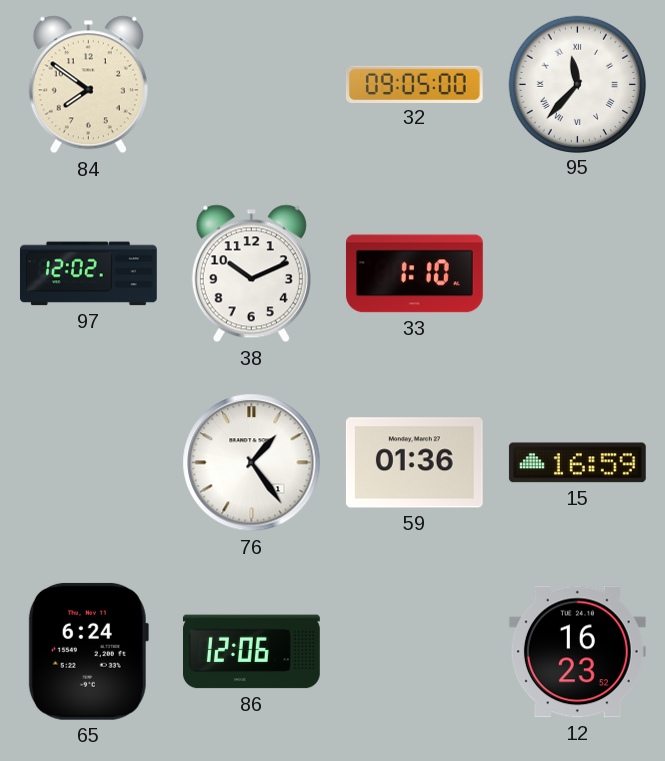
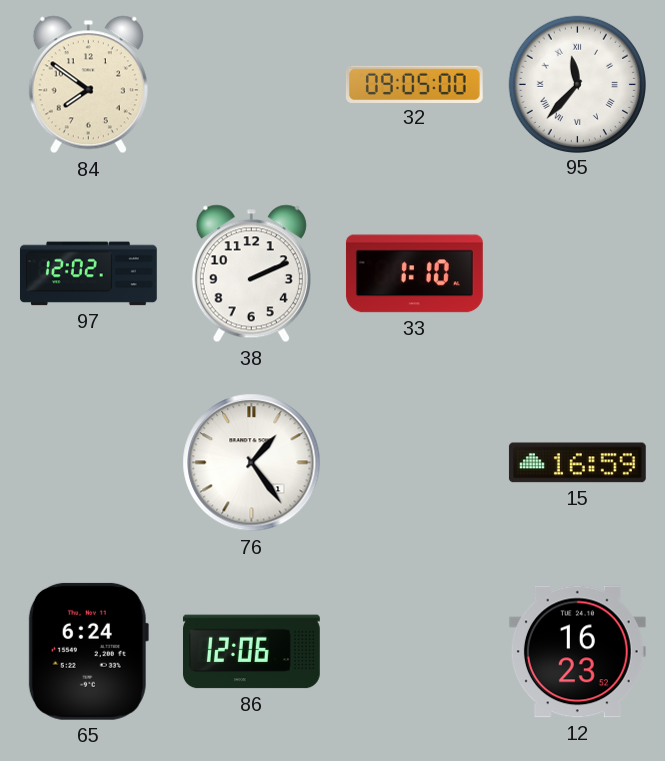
38: 10:11 -> 2:11
59: 01:36 -> none
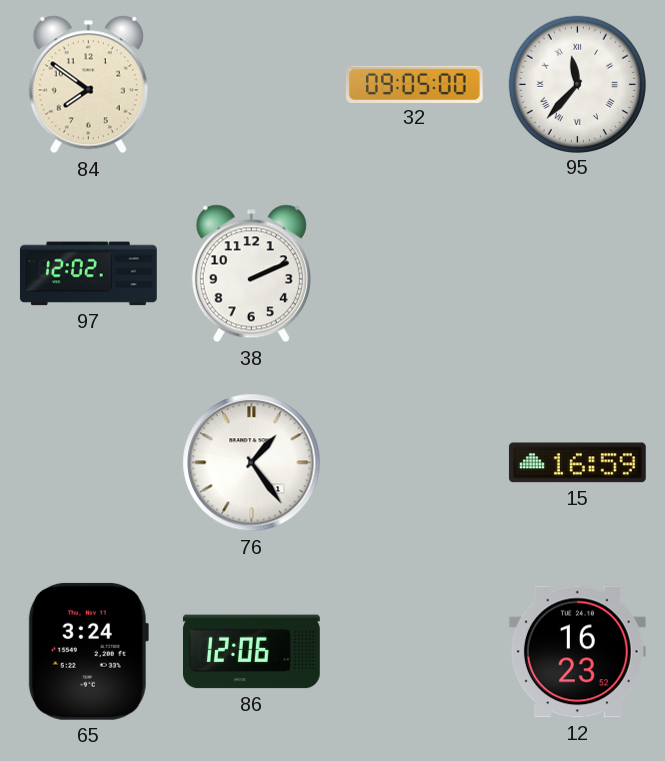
33: 1:10 -> none
65: 6:24 -> 3:24
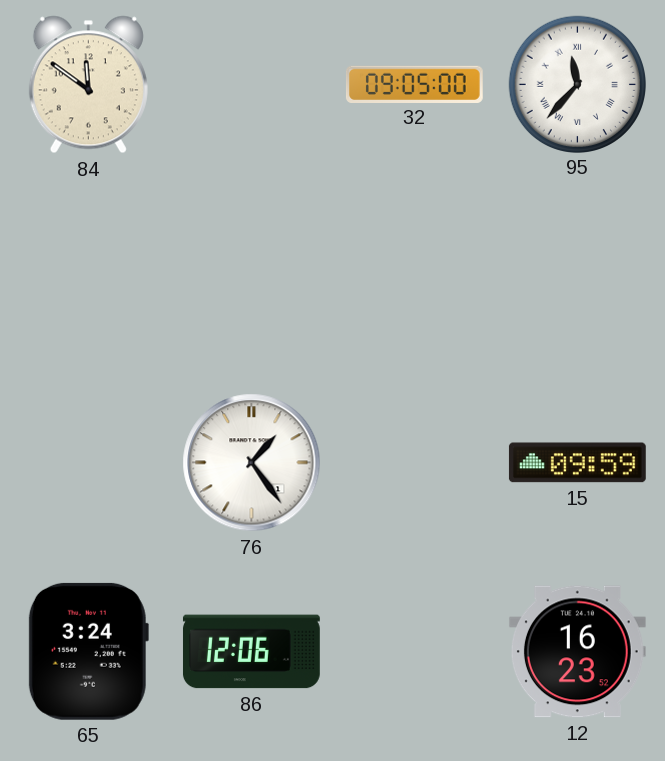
84: 7:51 -> 11:51
97: 12:02 -> none
38: 2:11 -> none
15: 16:59 -> 09:59
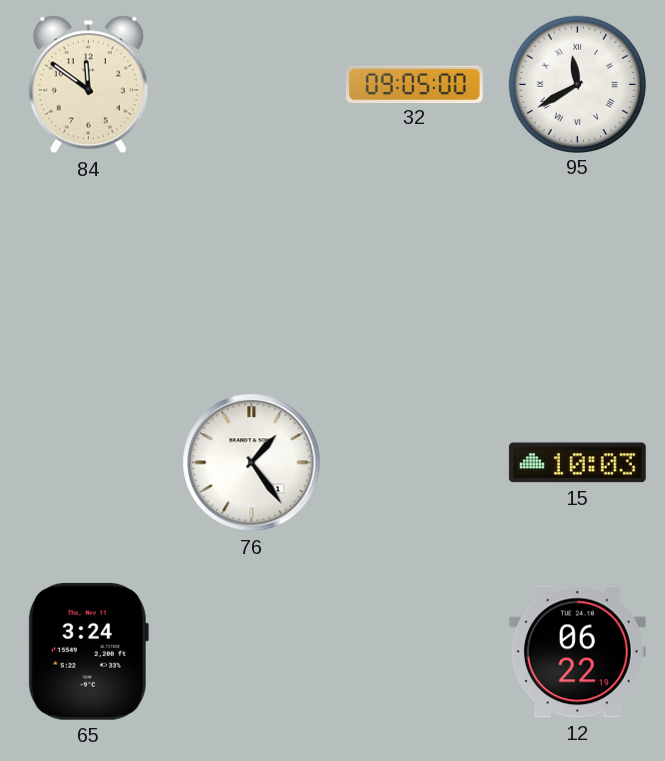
95: 11:37 -> 11:40
15: 09:59 -> 10:03
86: 12:06 -> none
12: 16:23 -> 06:22
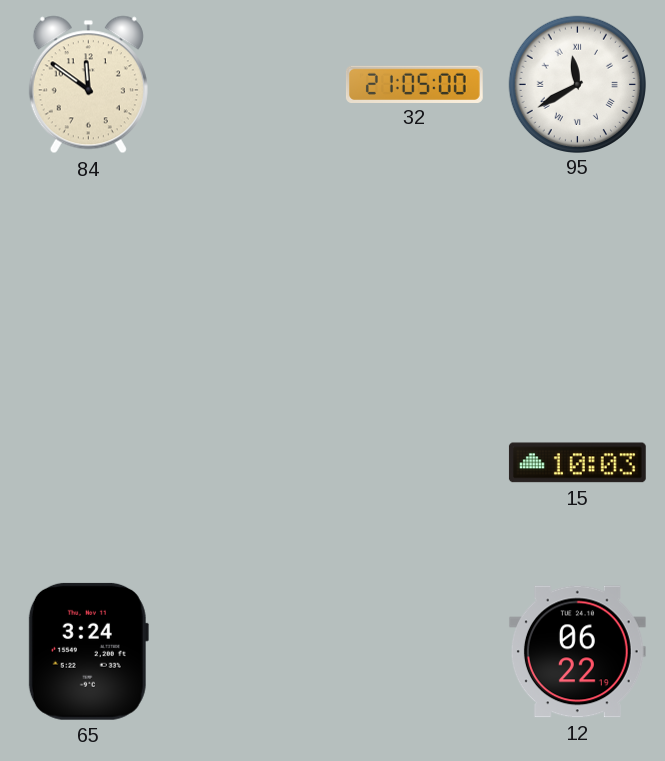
32: 09:05 -> 21:05
76: 1:24 -> none
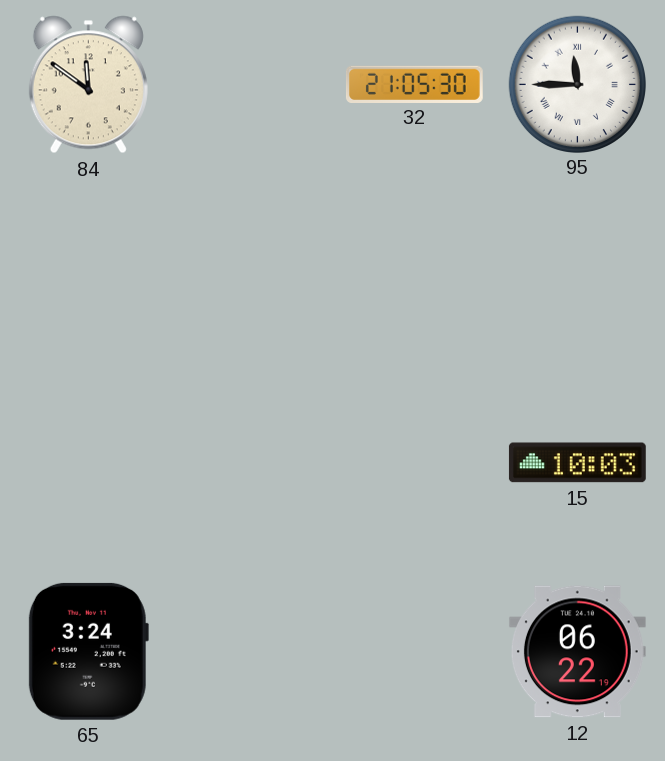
32: 21:05:00 -> 21:05:30
95: 11:40 -> 11:45
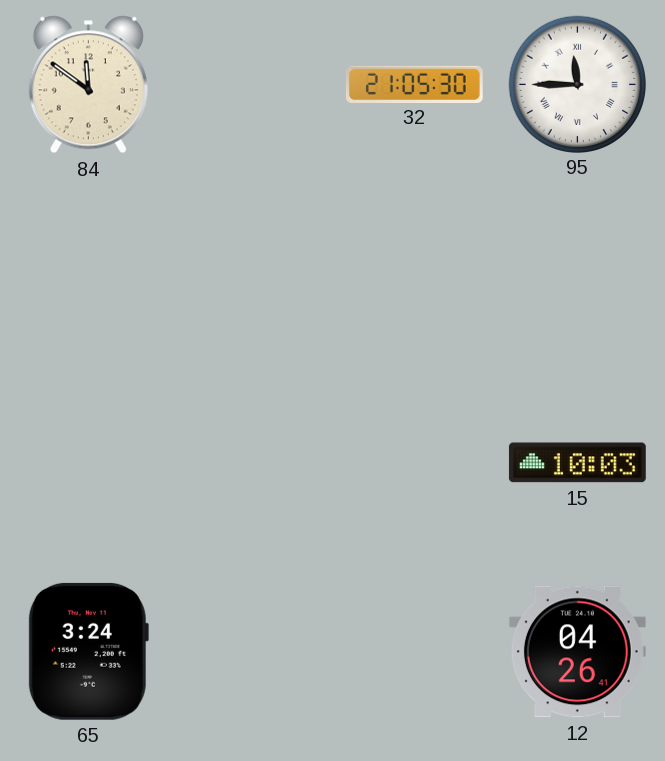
12: 06:22 -> 04:26
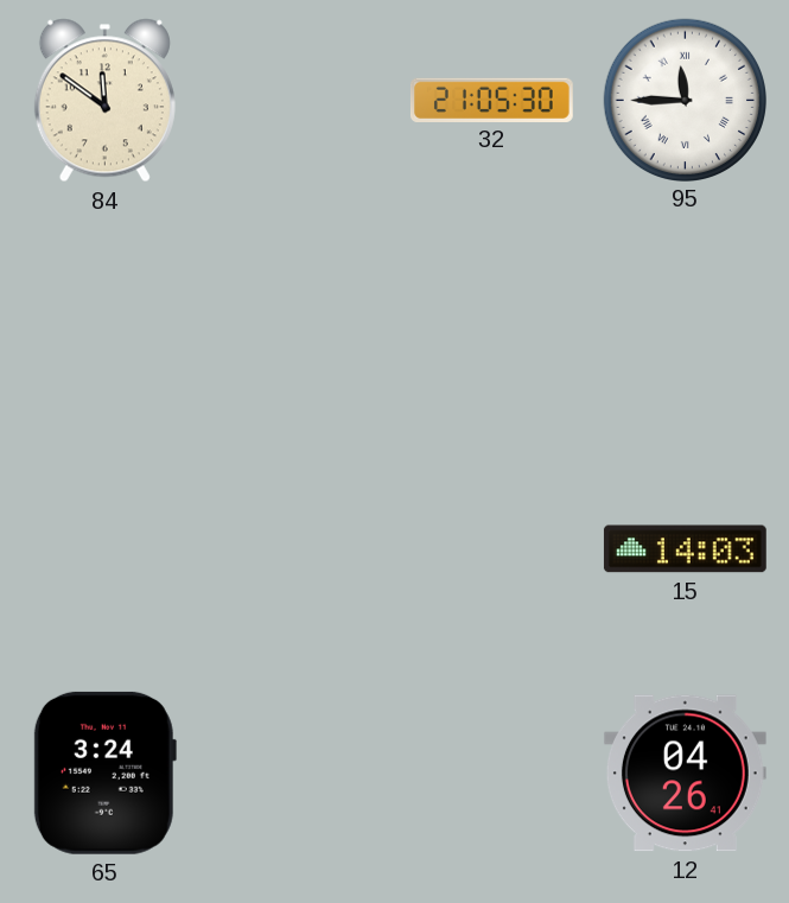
15: 10:03 -> 14:03
